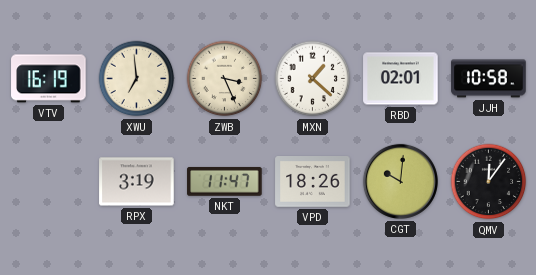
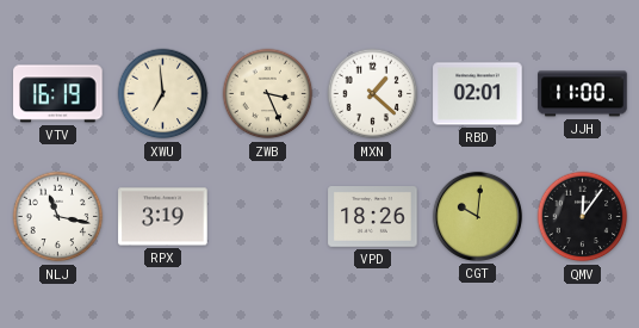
JJH: 10:58 -> 11:00
NLJ: none -> 11:17
NKT: 11:47 -> none
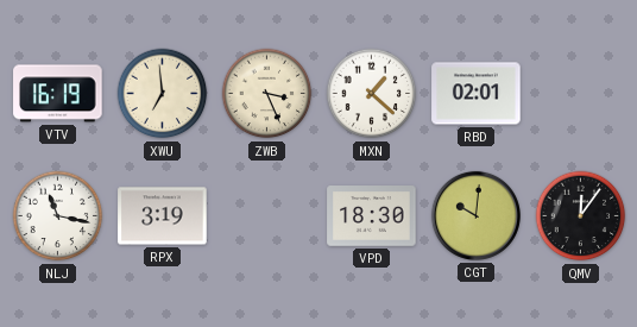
JJH: 11:00 -> none
VPD: 18:26 -> 18:30
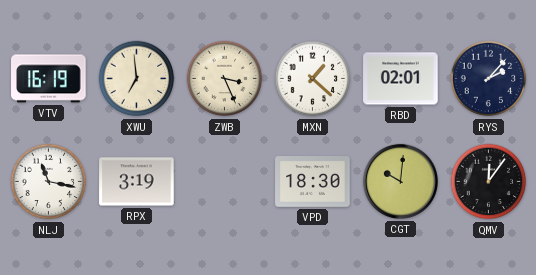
RYS: none -> 2:07
